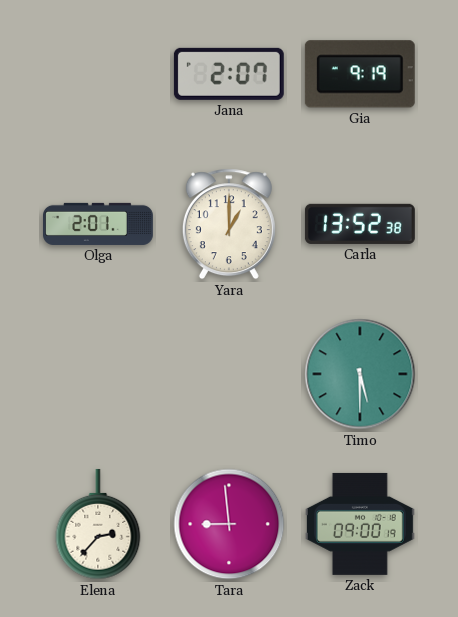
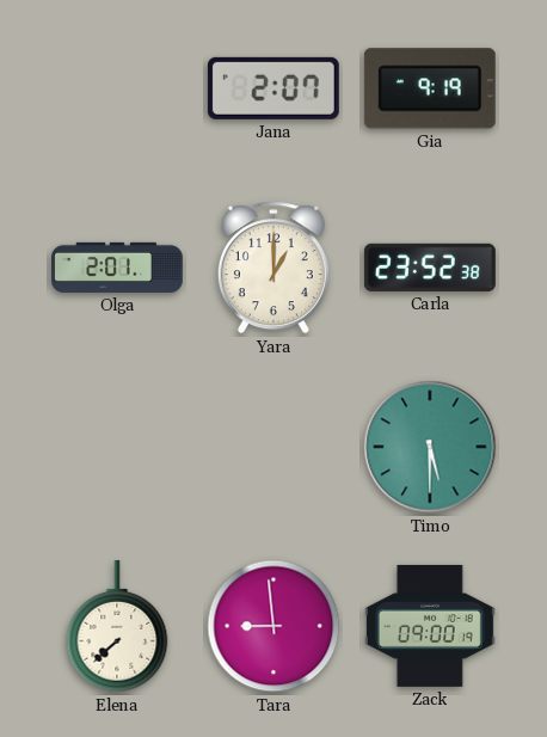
Carla: 13:52 -> 23:52
Elena: 2:37 -> 7:38
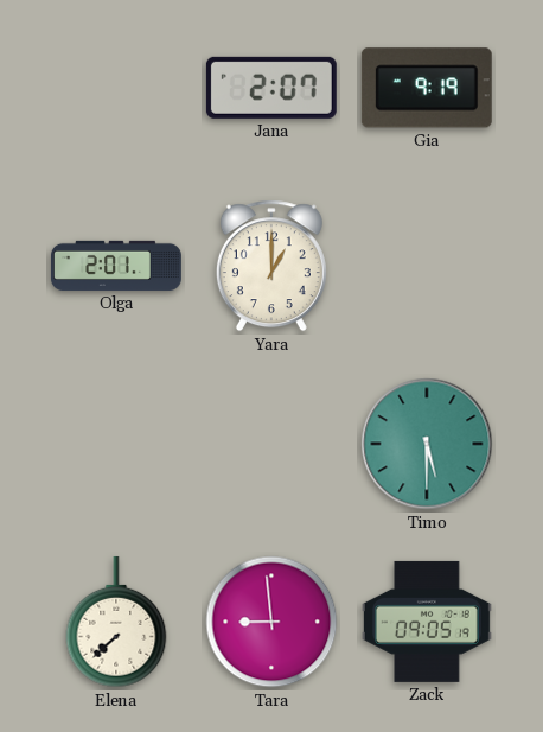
Carla: 23:52 -> none
Zack: 09:00 -> 09:05
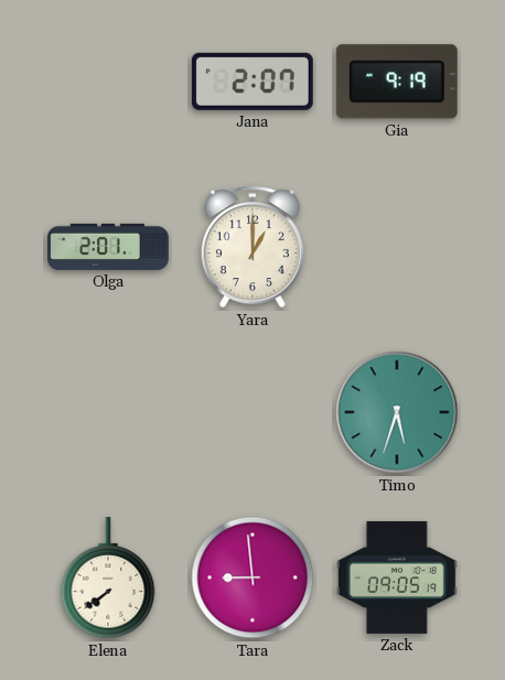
Timo: 5:30 -> 5:33
Elena: 7:38 -> 7:39
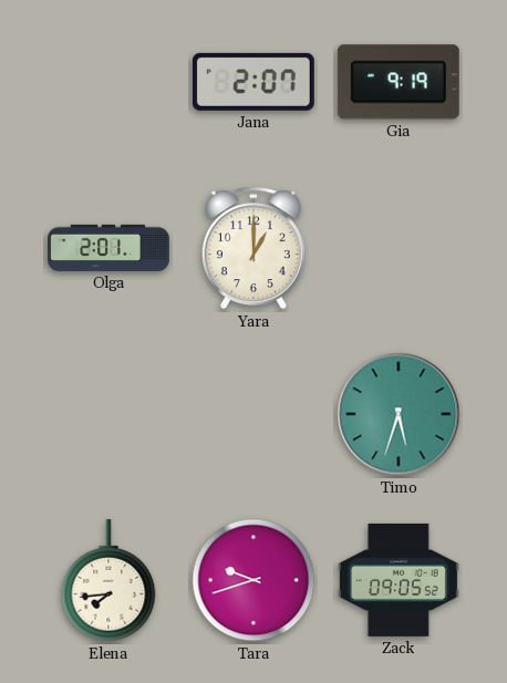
Elena: 7:39 -> 7:44
Tara: 8:59 -> 9:42
Zack: 09:05:19 -> 09:05:52
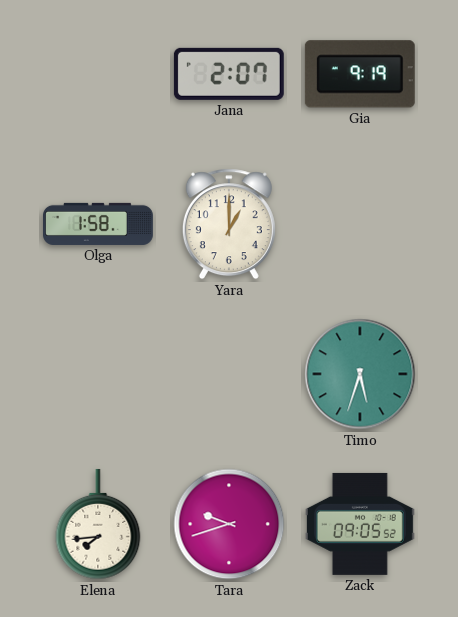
Olga: 2:01 -> 1:58
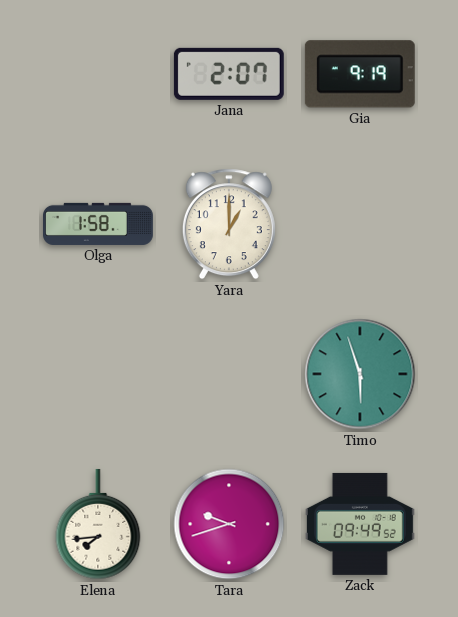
Timo: 5:33 -> 5:57
Zack: 09:05 -> 09:49
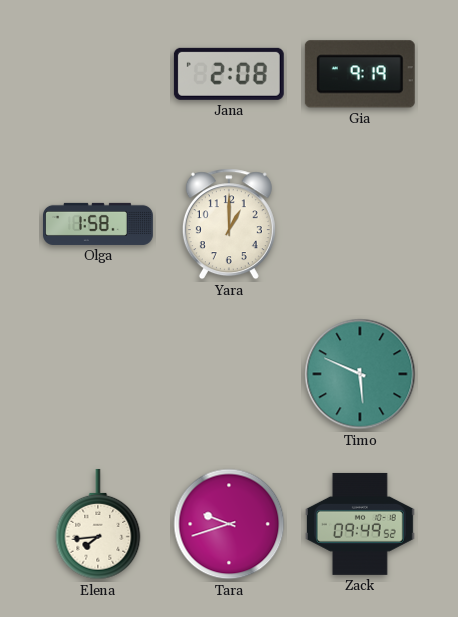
Jana: 2:07 -> 2:08
Timo: 5:57 -> 5:49
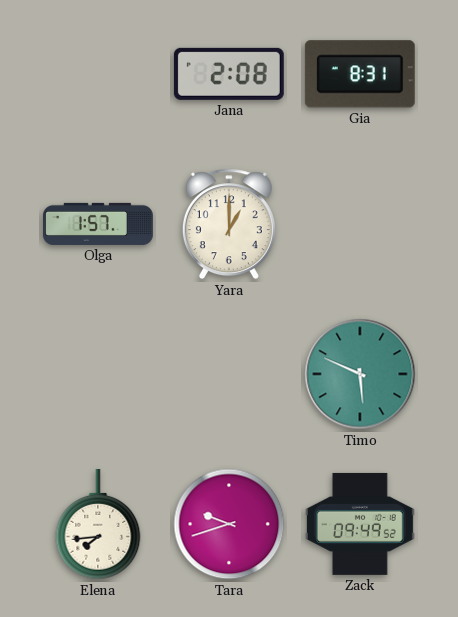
Gia: 9:19 -> 8:31
Olga: 1:58 -> 1:57
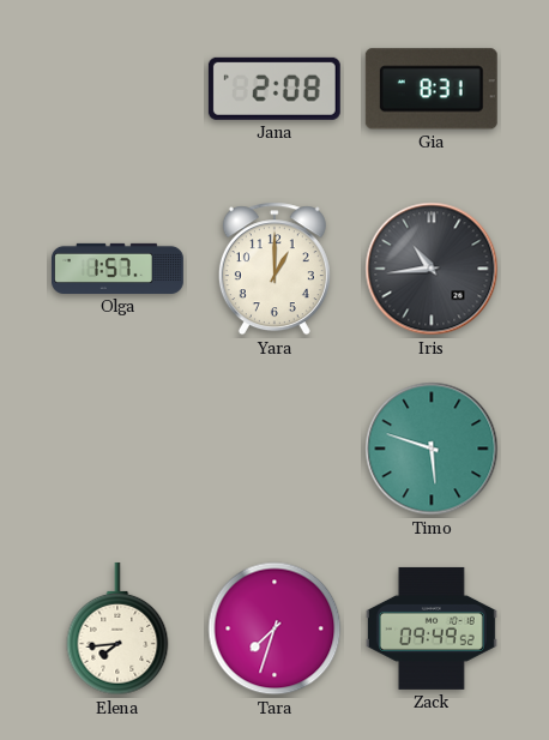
Iris: none -> 10:44
Timo: 5:49 -> 5:48
Tara: 9:42 -> 7:33
